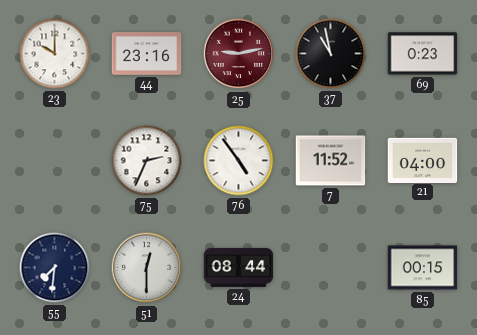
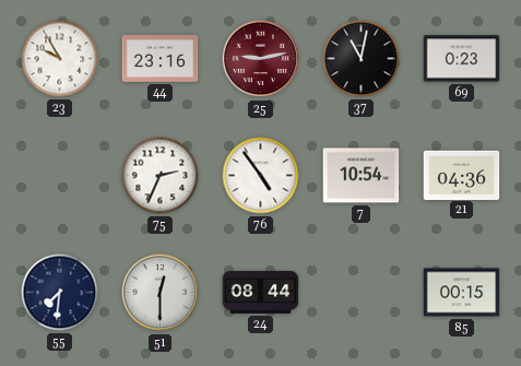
23: 10:00 -> 9:55
37: 10:58 -> 11:02
7: 11:52 -> 10:54
21: 04:00 -> 04:36
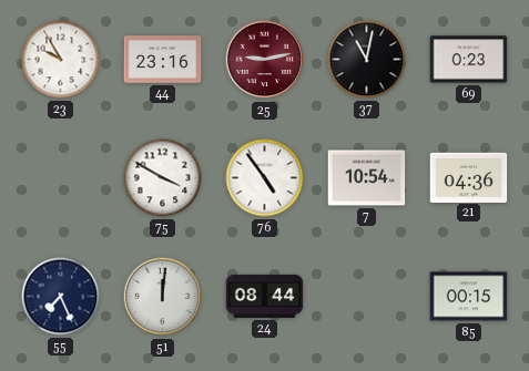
75: 2:34 -> 3:50
55: 7:31 -> 7:26
51: 12:30 -> 12:01
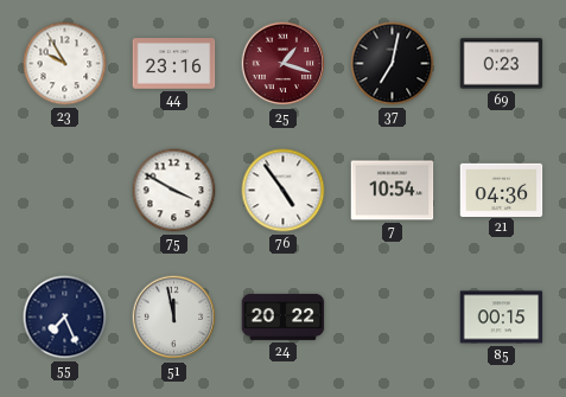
25: 9:13 -> 1:18
37: 11:02 -> 7:02
51: 12:01 -> 11:58
24: 08:44 -> 20:22
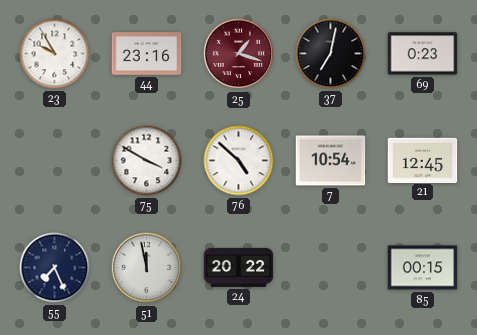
76: 4:54 -> 4:52
21: 04:36 -> 12:45
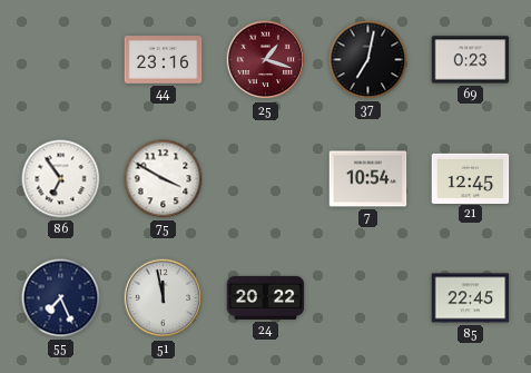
23: 9:55 -> none
86: none -> 6:54
76: 4:52 -> none
85: 00:15 -> 22:45
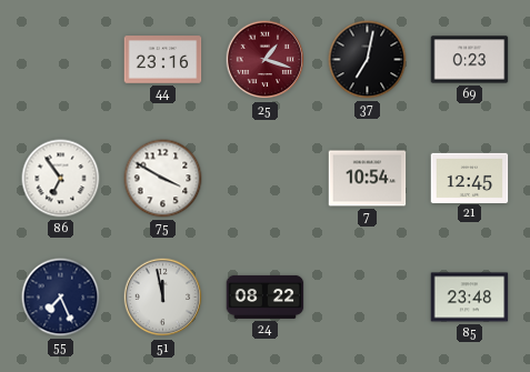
24: 20:22 -> 08:22
85: 22:45 -> 23:48
